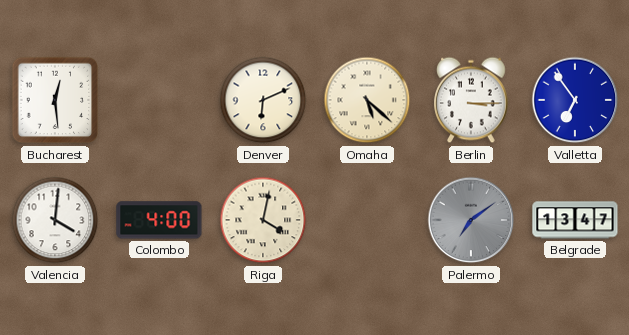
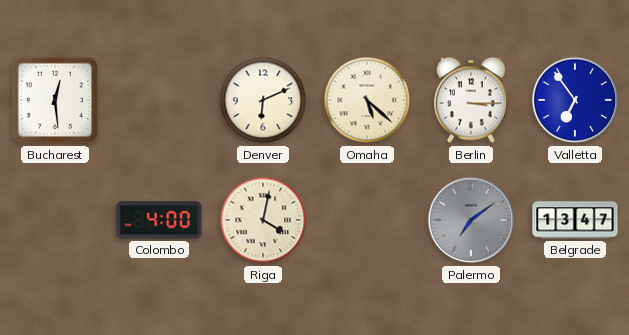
Valencia: 4:01 -> none
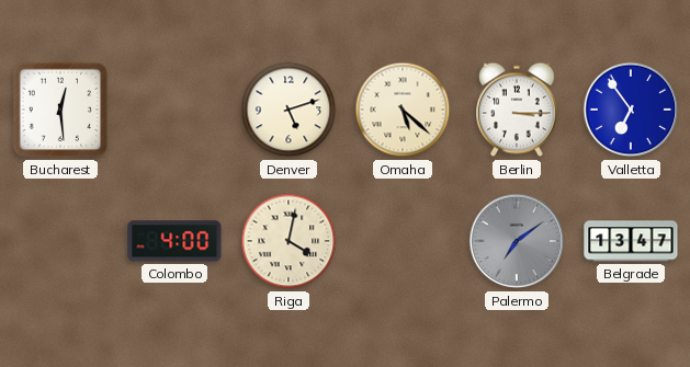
Denver: 6:11 -> 5:12
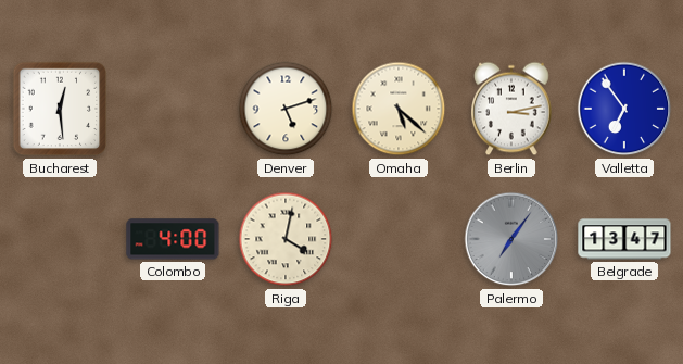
Berlin: 3:15 -> 3:13
Palermo: 7:09 -> 7:06
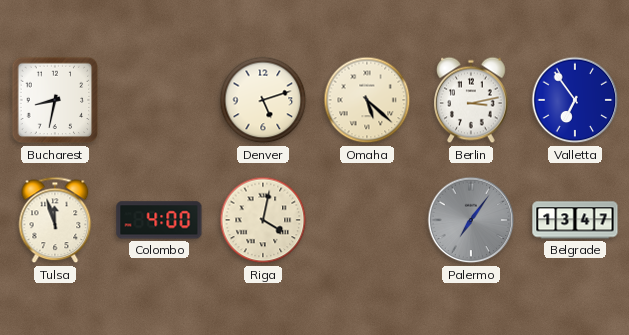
Bucharest: 12:29 -> 8:32
Tulsa: none -> 11:57
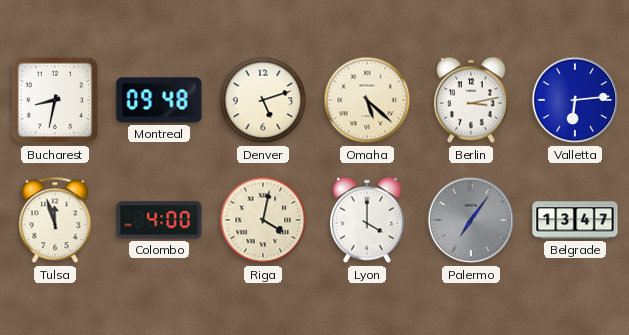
Montreal: none -> 09:48
Valletta: 6:54 -> 6:14
Lyon: none -> 4:00
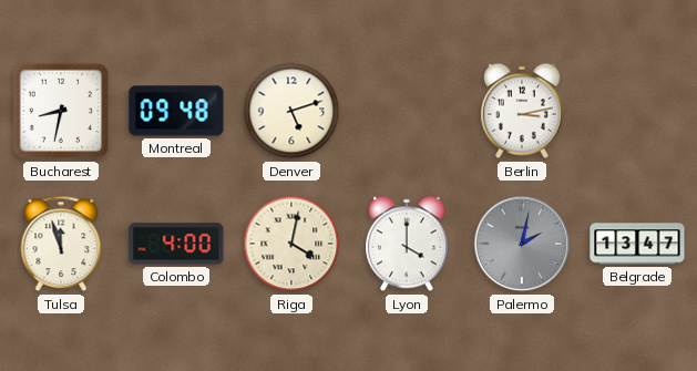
Omaha: 5:22 -> none
Valletta: 6:14 -> none
Palermo: 7:06 -> 2:02
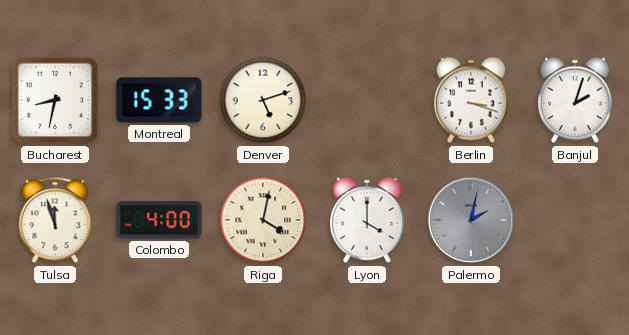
Montreal: 09:48 -> 15:33
Berlin: 3:13 -> 3:18
Banjul: none -> 2:03
Belgrade: 13:47 -> none
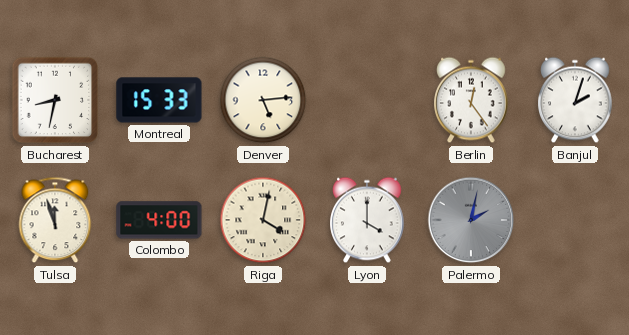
Denver: 5:12 -> 5:14
Berlin: 3:18 -> 12:24
